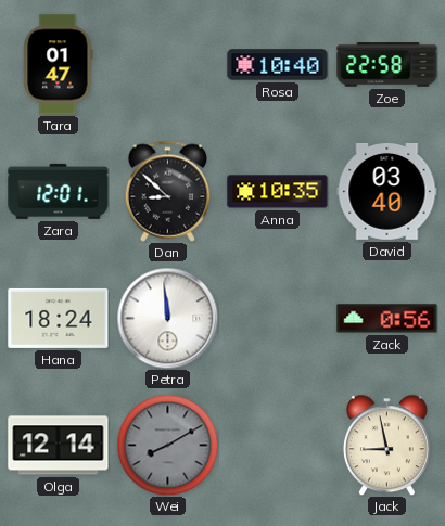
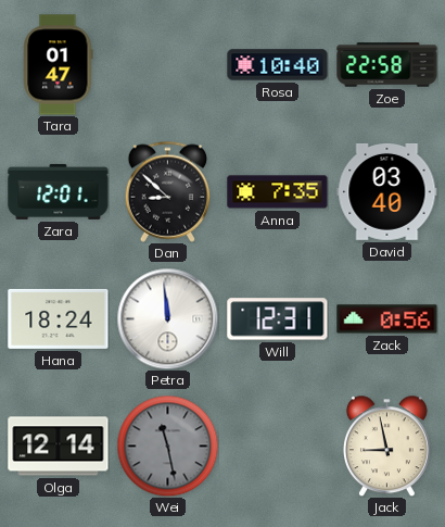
Anna: 10:35 -> 7:35
Will: none -> 12:31
Wei: 8:10 -> 11:28
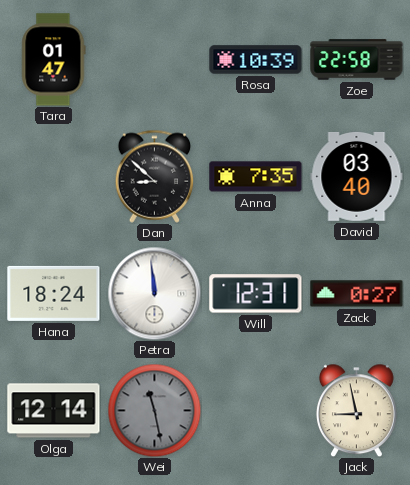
Rosa: 10:40 -> 10:39
Zara: 12:01 -> none
Zack: 0:56 -> 0:27
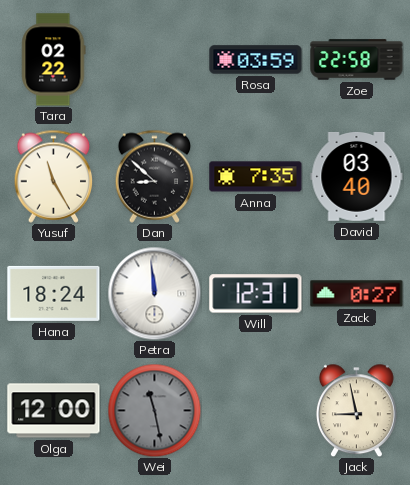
Tara: 01:47 -> 02:22
Rosa: 10:39 -> 03:59
Yusuf: none -> 11:25
Olga: 12:14 -> 12:00
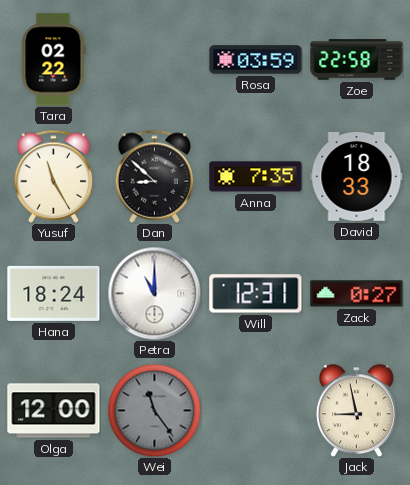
David: 03:40 -> 18:33
Petra: 11:59 -> 11:00
Wei: 11:28 -> 11:24
